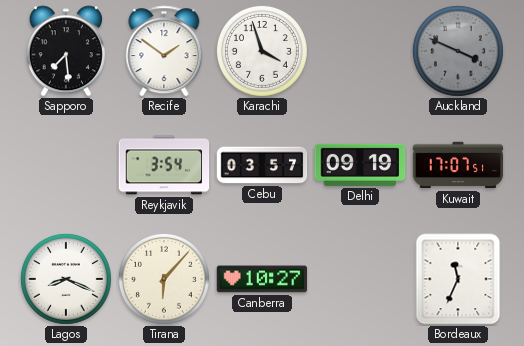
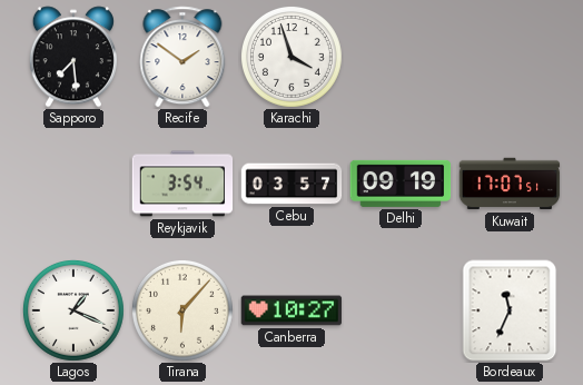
Auckland: 3:49 -> none
Lagos: 8:19 -> 1:19
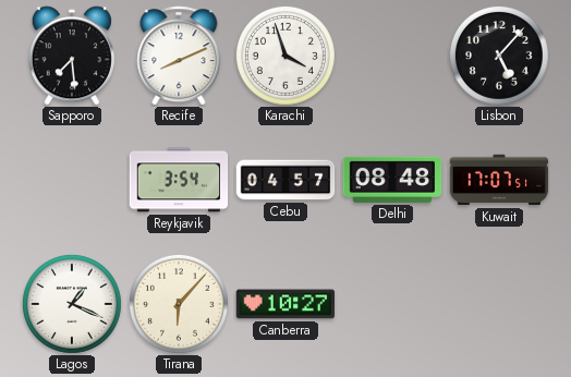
Recife: 1:51 -> 8:11
Lisbon: none -> 5:07
Cebu: 03:57 -> 04:57
Delhi: 09:19 -> 08:48
Bordeaux: 11:34 -> none
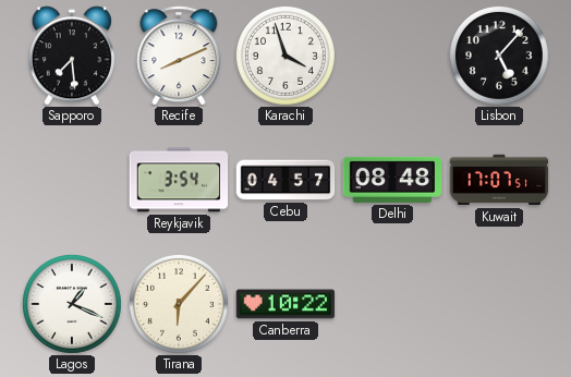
Canberra: 10:27 -> 10:22
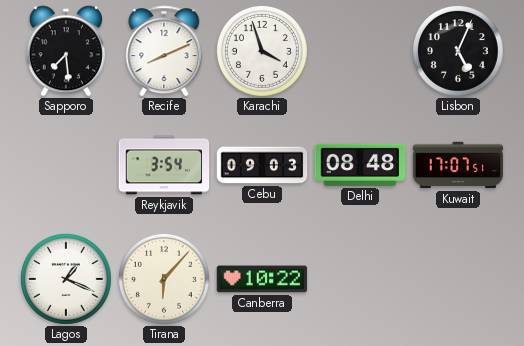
Lisbon: 5:07 -> 5:04
Cebu: 04:57 -> 09:03
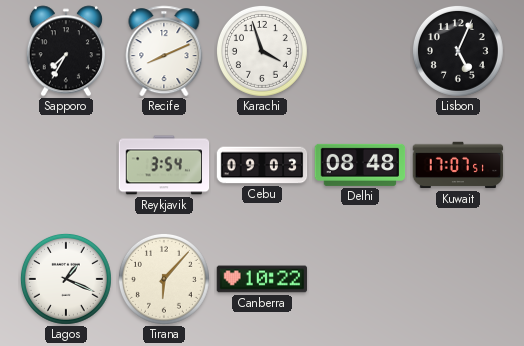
Sapporo: 7:29 -> 7:35
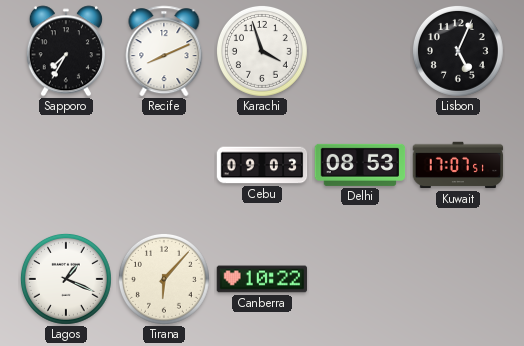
Reykjavik: 3:54 -> none
Delhi: 08:48 -> 08:53
